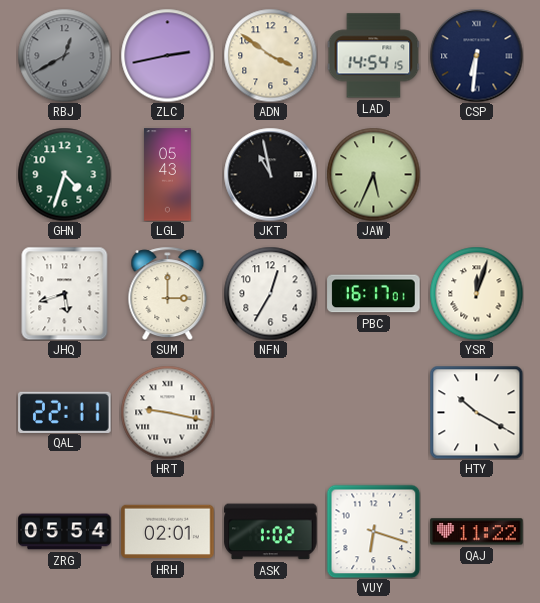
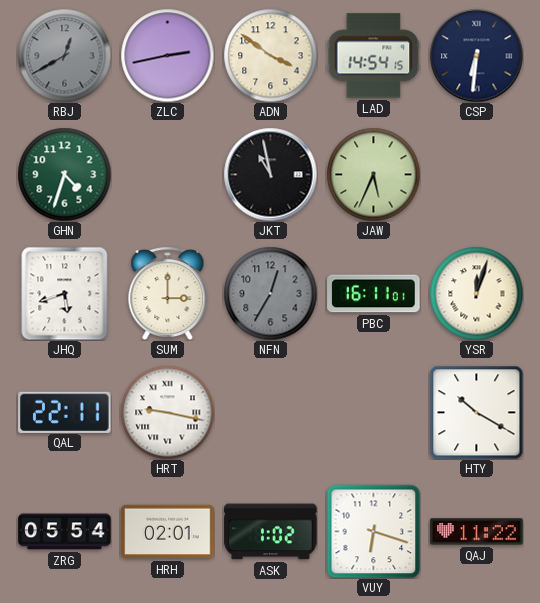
LGL: 05:43 -> none
NFN dial: white -> grey
PBC: 16:17 -> 16:11
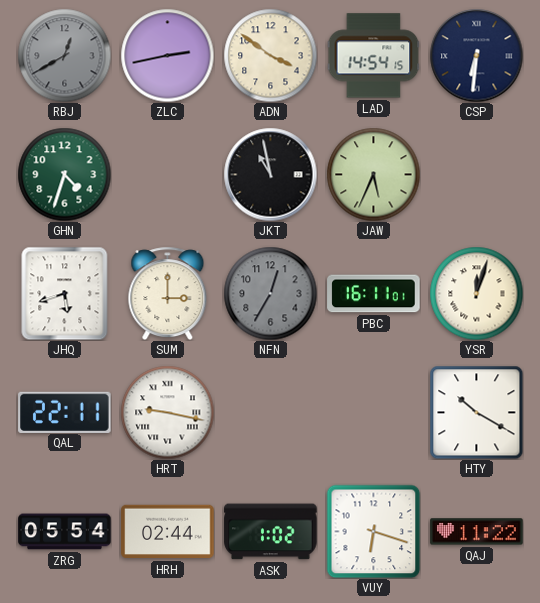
HRH: 02:01 -> 02:44
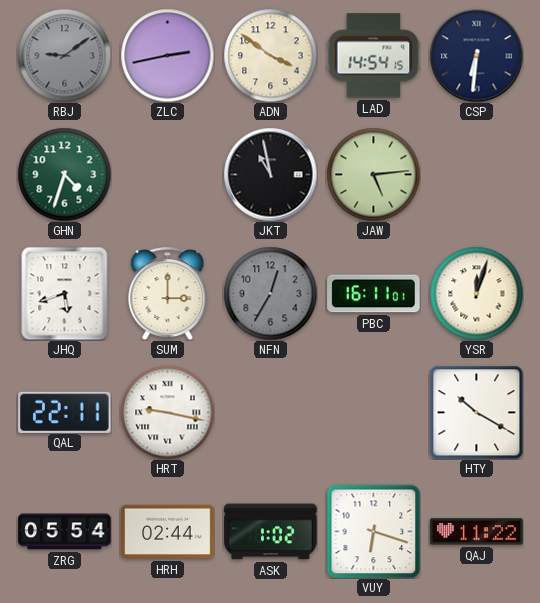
RBJ: 12:40 -> 9:09
JAW: 5:34 -> 5:14
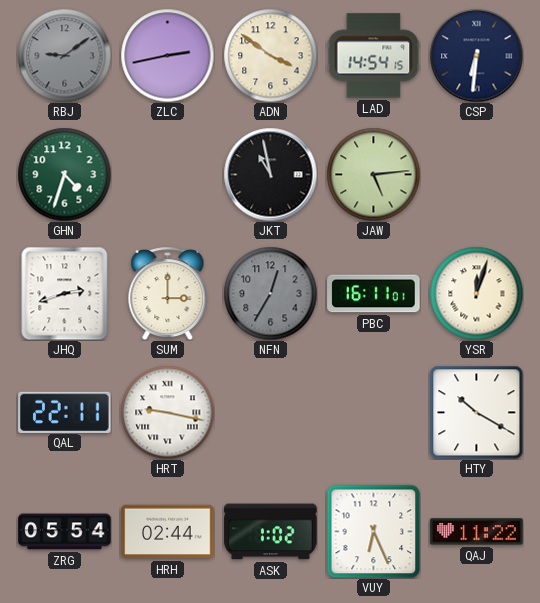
JHQ: 5:42 -> 2:42
VUY: 6:18 -> 6:26
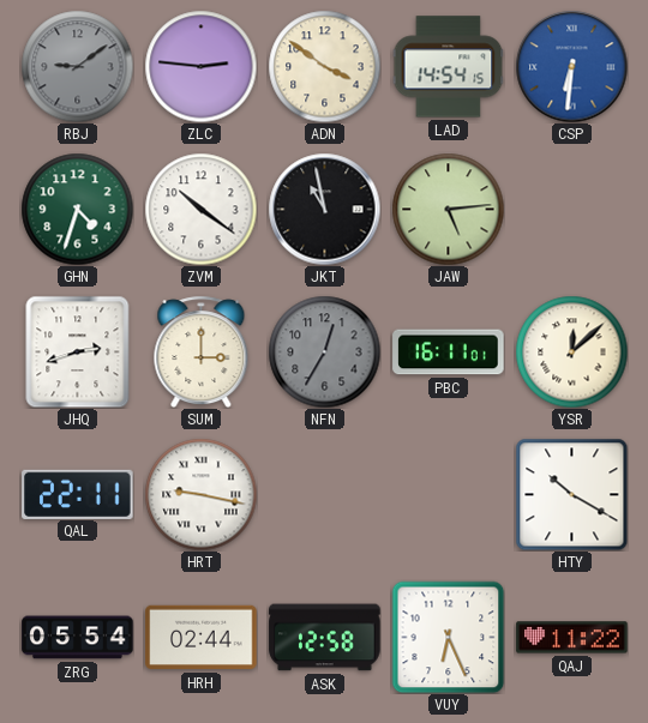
ZLC: 2:43 -> 2:46
CSP dial: navy -> blue
ZVM: none -> 10:21
YSR: 12:03 -> 12:08
ASK: 1:02 -> 12:58
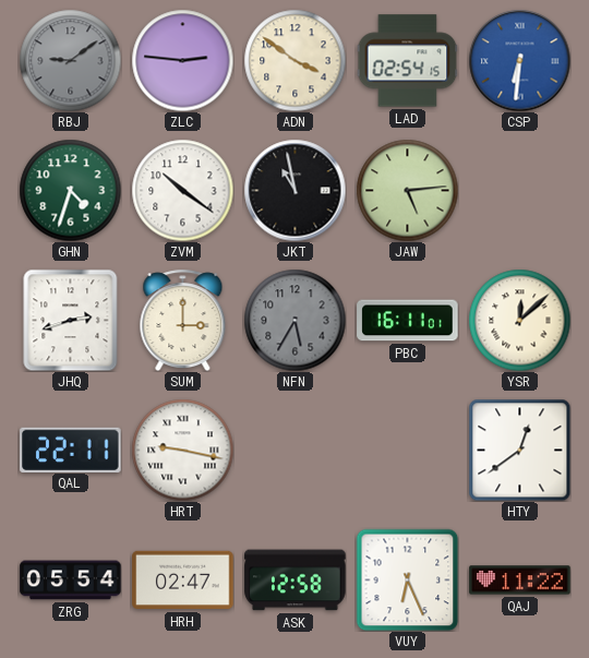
LAD: 14:54 -> 02:54
NFN: 12:35 -> 5:35
HTY: 10:20 -> 12:39
HRH: 02:44 -> 02:47
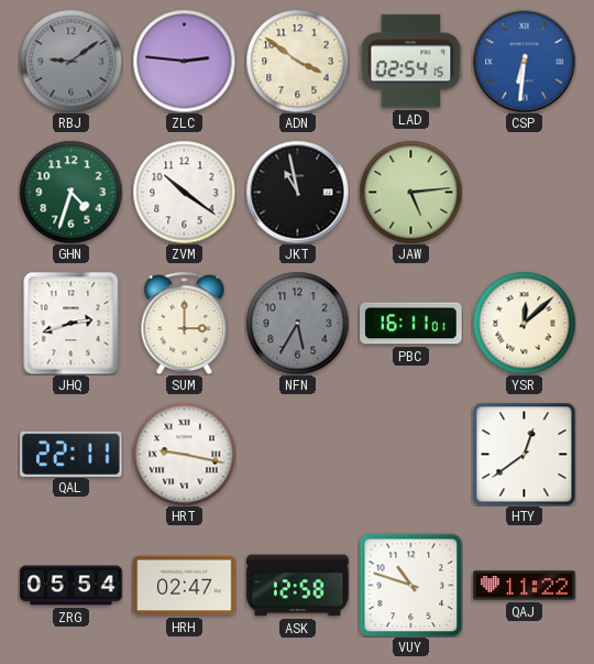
VUY: 6:26 -> 10:48
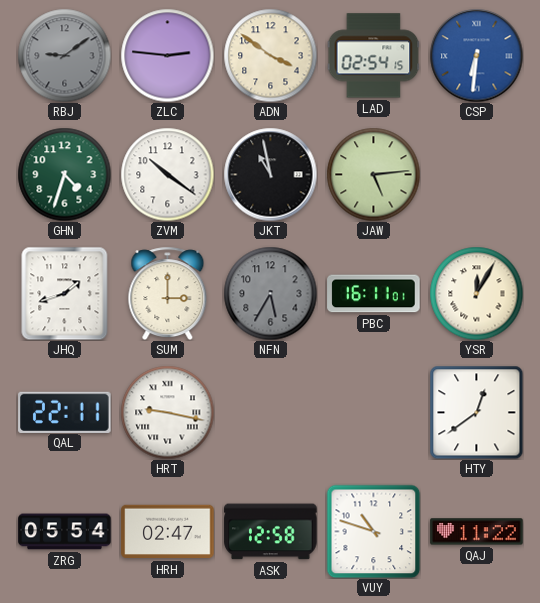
JHQ: 2:42 -> 1:42
YSR: 12:08 -> 12:05
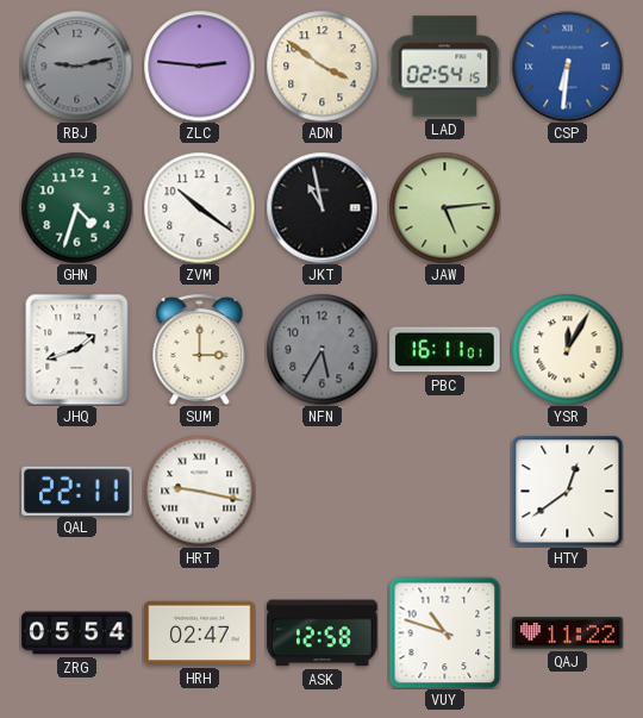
RBJ: 9:09 -> 9:13
